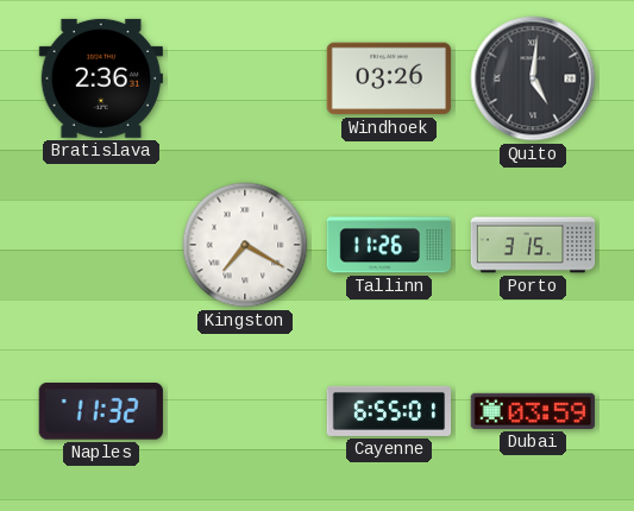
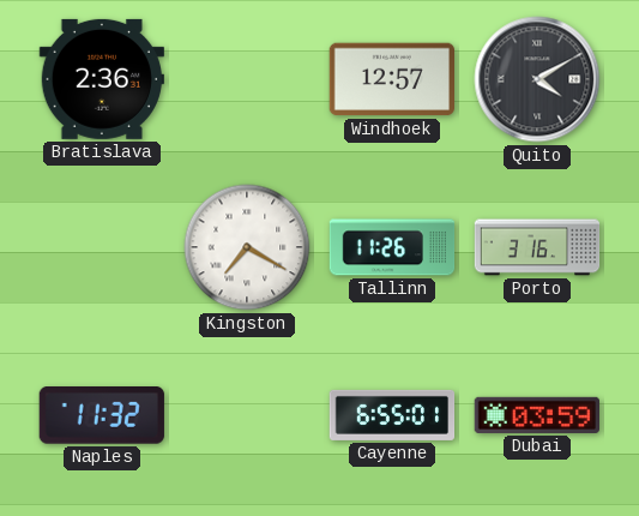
Windhoek: 03:26 -> 12:57
Quito: 5:01 -> 4:10
Porto: 3:15 -> 3:16
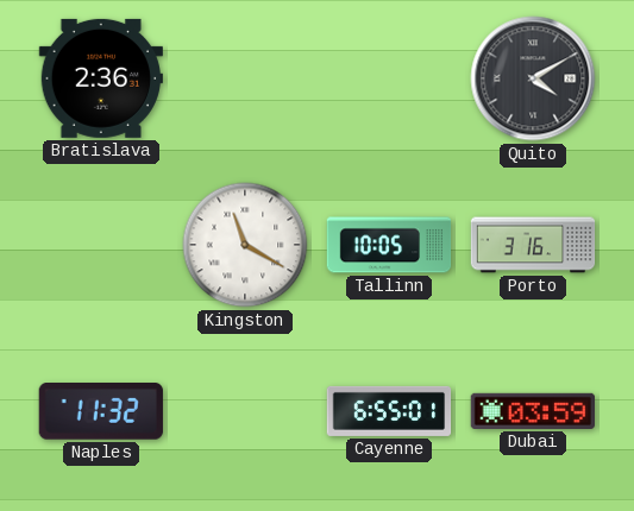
Windhoek: 12:57 -> none
Kingston: 7:20 -> 11:20
Tallinn: 11:26 -> 10:05
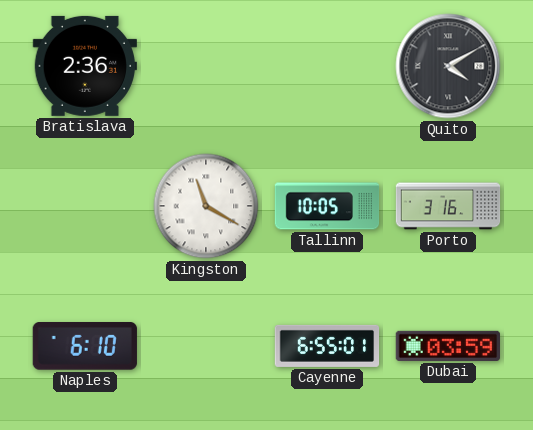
Naples: 11:32 -> 6:10
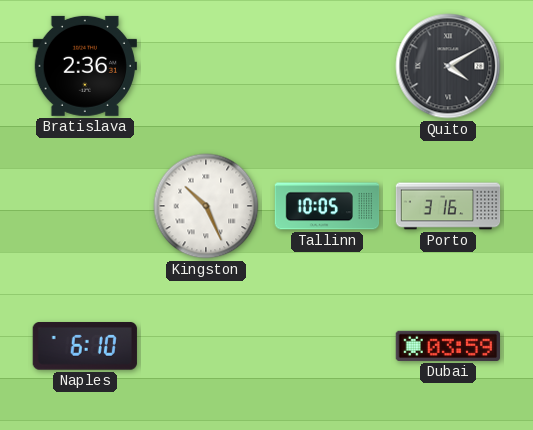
Kingston: 11:20 -> 10:26
Cayenne: 6:55 -> none
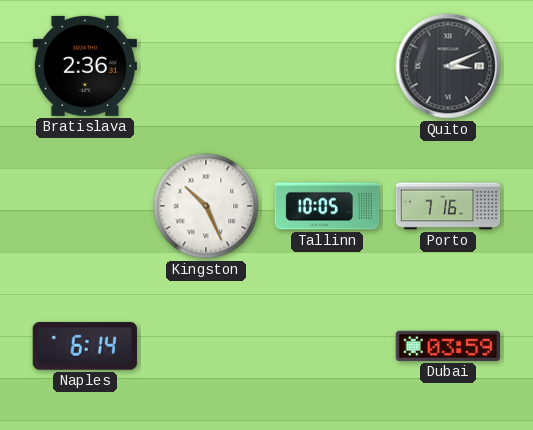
Quito: 4:10 -> 3:11
Porto: 3:16 -> 7:16
Naples: 6:10 -> 6:14
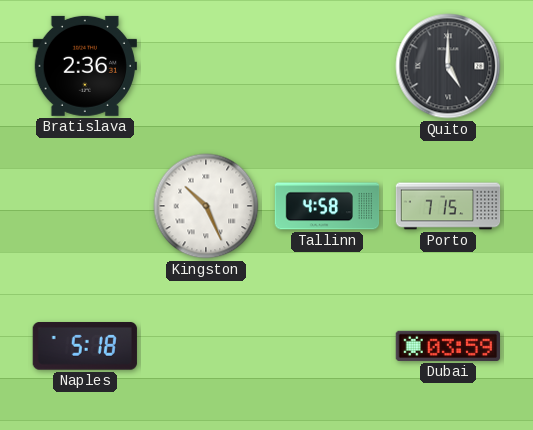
Quito: 3:11 -> 5:00
Tallinn: 10:05 -> 4:58
Porto: 7:16 -> 7:15
Naples: 6:14 -> 5:18
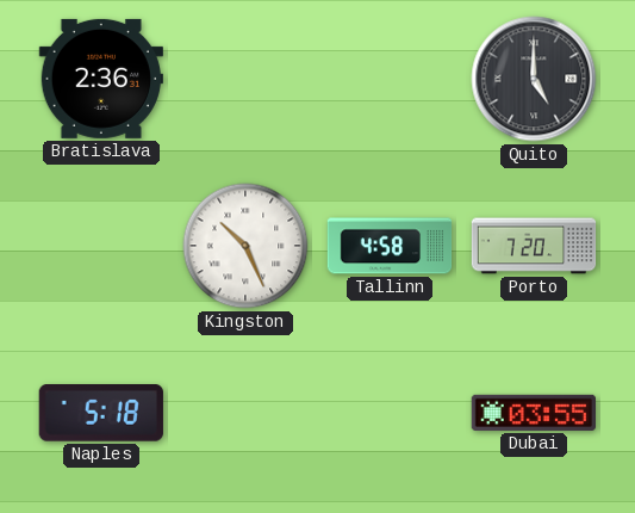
Porto: 7:15 -> 7:20
Dubai: 03:59 -> 03:55
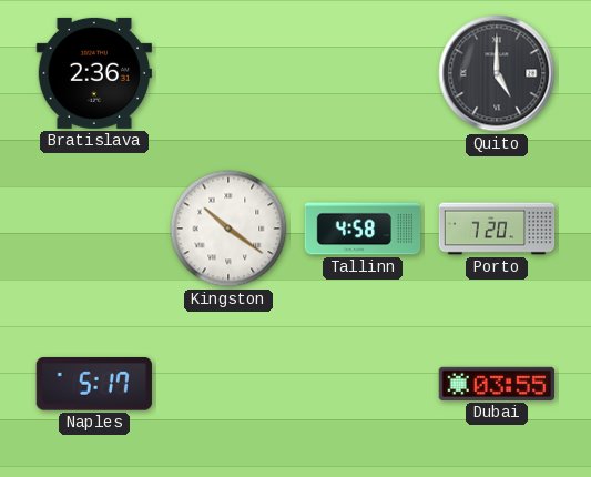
Kingston: 10:26 -> 10:21
Naples: 5:18 -> 5:17
